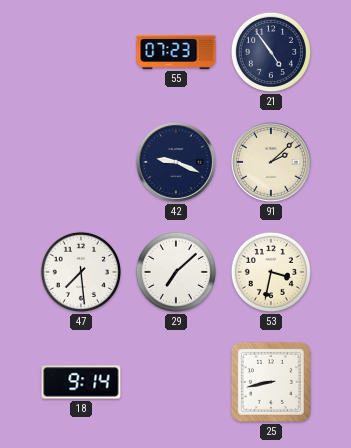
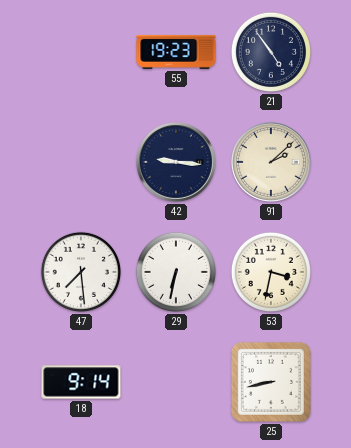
55: 07:23 -> 19:23
42: 9:19 -> 9:16
29: 7:08 -> 6:32
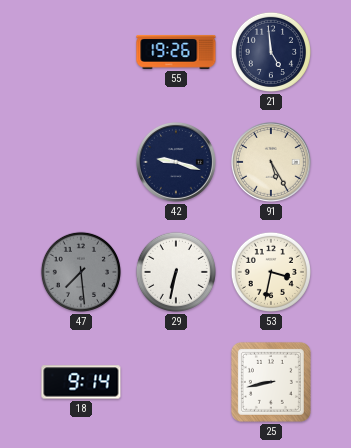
55: 19:23 -> 19:26
21: 4:54 -> 4:59
42: 9:16 -> 9:18
91: 2:08 -> 5:25
47 dial: white -> grey
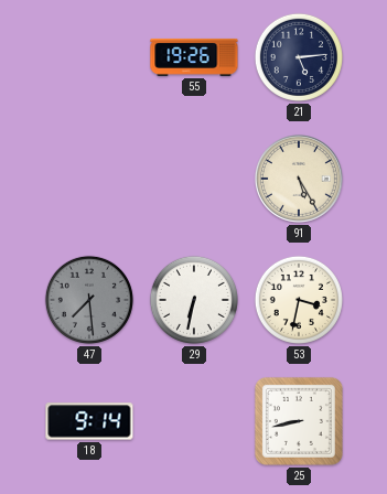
21: 4:59 -> 5:14
42: 9:18 -> none
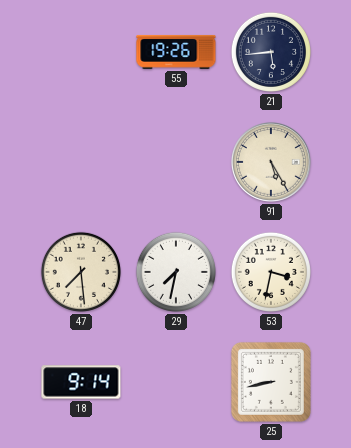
21: 5:14 -> 5:44
47 dial: grey -> cream
29: 6:32 -> 7:32
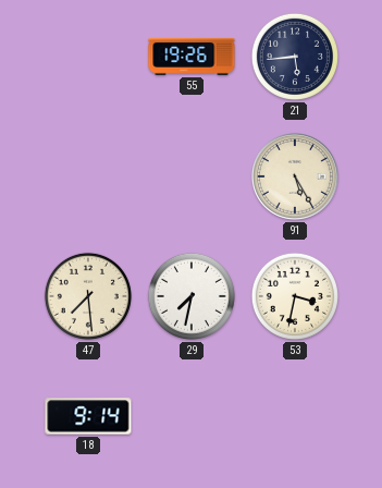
25: 8:43 -> none
